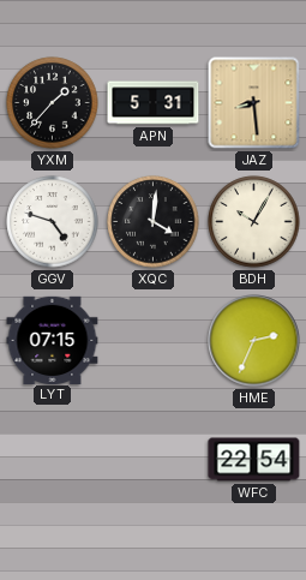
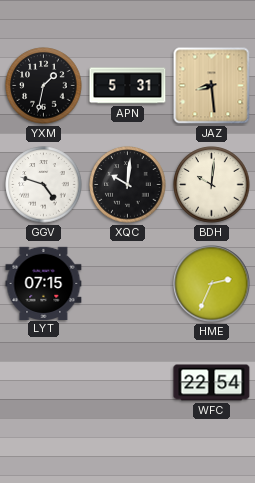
YXM: 1:37 -> 1:32
XQC: 4:01 -> 10:01
BDH: 10:05 -> 10:01
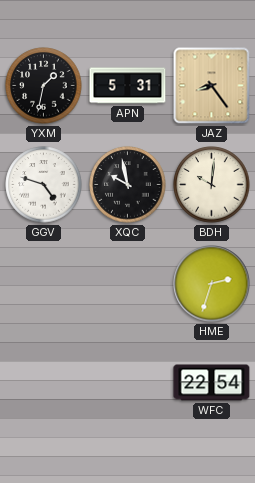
JAZ: 8:29 -> 8:24
XQC: 10:01 -> 9:58
LYT: 07:15 -> none
HME: 2:34 -> 2:33
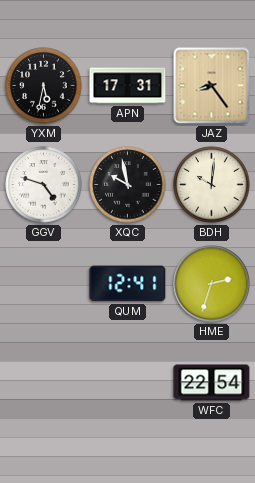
YXM: 1:32 -> 5:32
APN: 5:31 -> 17:31
QUM: none -> 12:41
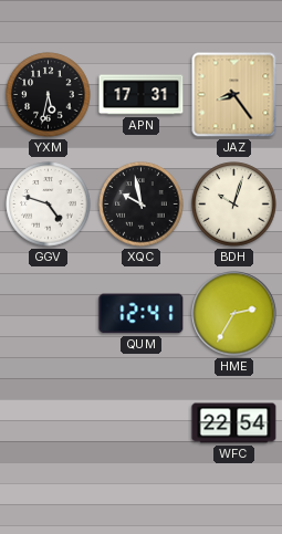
BDH: 10:01 -> 10:03
HME: 2:33 -> 2:35
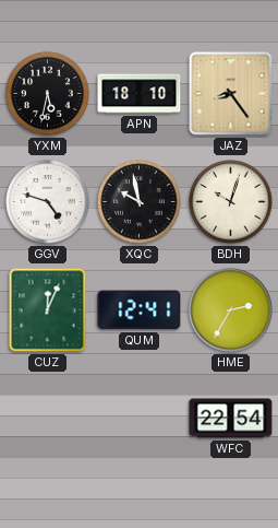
APN: 17:31 -> 18:10
CUZ: none -> 12:04
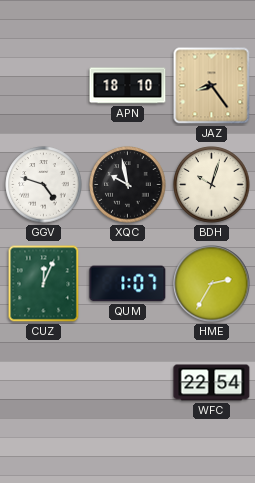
YXM: 5:32 -> none
QUM: 12:41 -> 1:07
